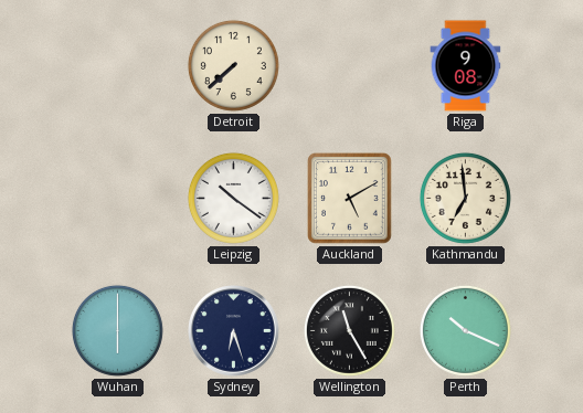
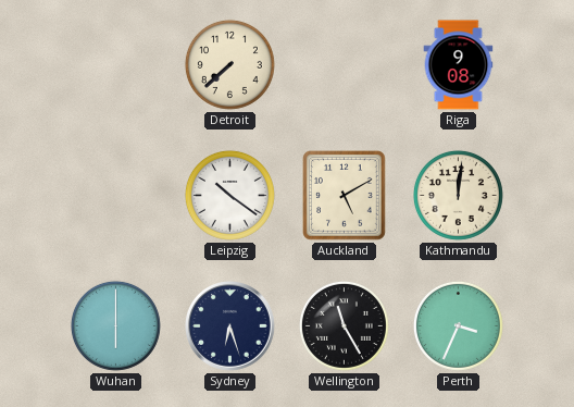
Kathmandu: 6:59 -> 12:01
Perth: 10:19 -> 3:34
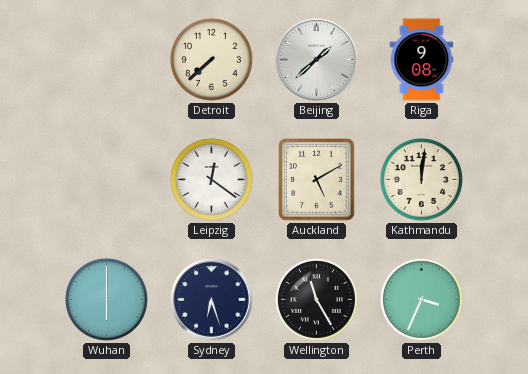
Beijing: none -> 1:38
Leipzig: 10:21 -> 12:21
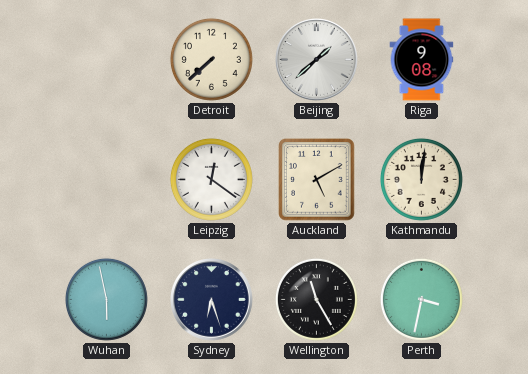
Wuhan: 6:00 -> 5:58
Perth: 3:34 -> 3:32
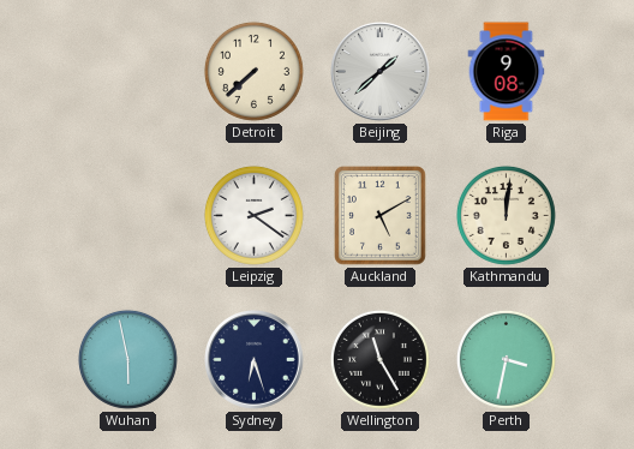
Leipzig: 12:21 -> 2:21
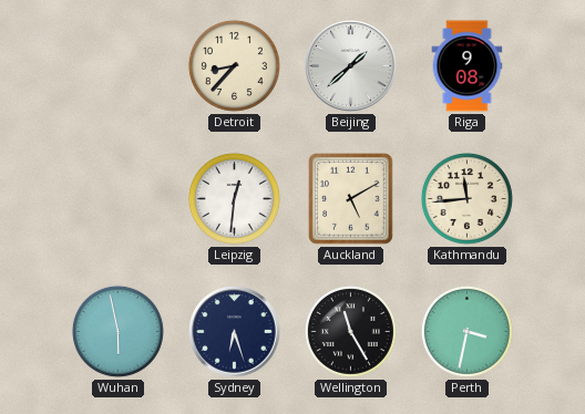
Detroit: 7:38 -> 8:37
Leipzig: 2:21 -> 12:31
Kathmandu: 12:01 -> 11:44
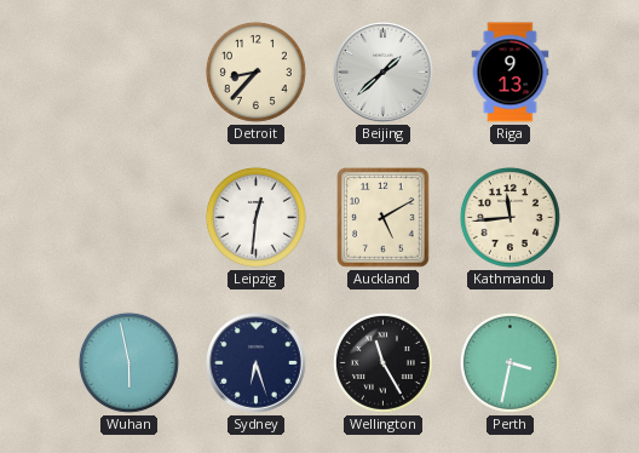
Riga: 9:08 -> 9:13
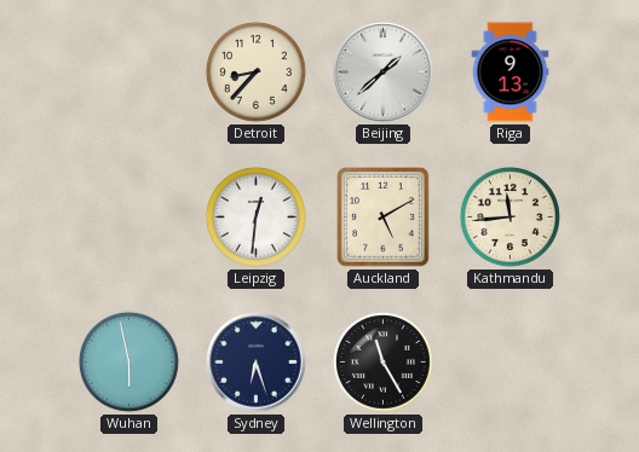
Perth: 3:32 -> none
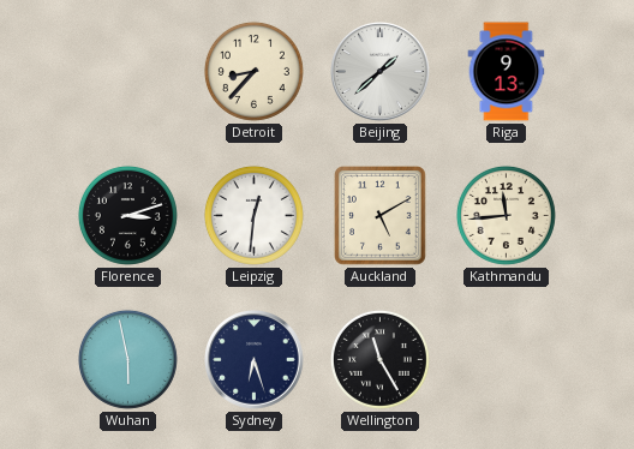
Florence: none -> 3:12
